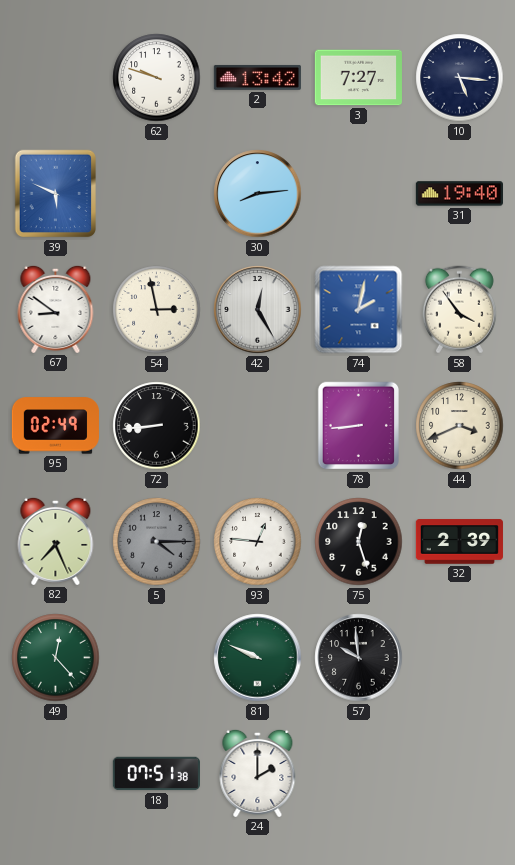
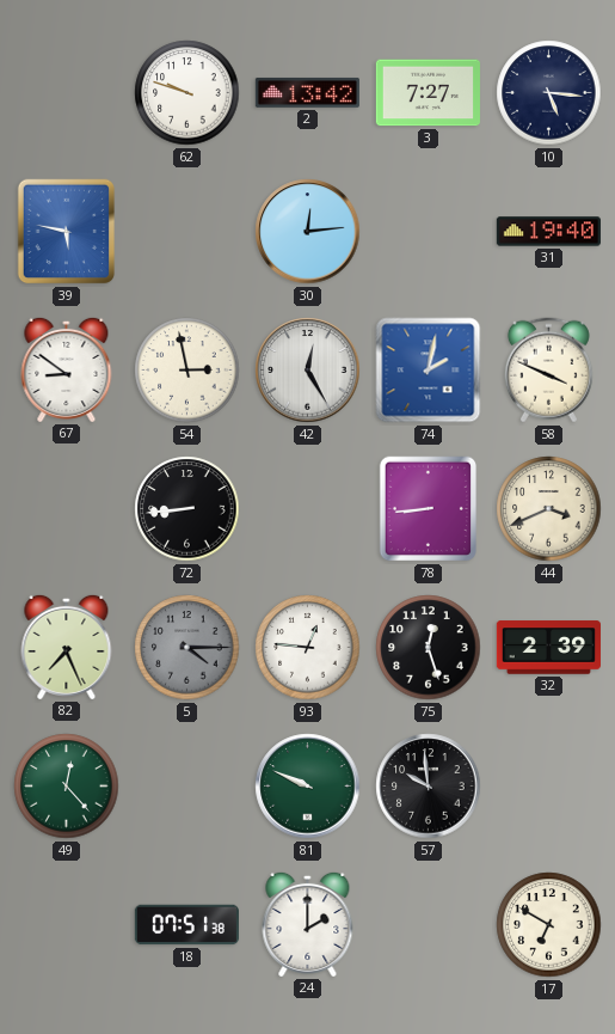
39: 5:49 -> 5:47
30: 8:14 -> 12:14
58: 3:54 -> 3:49
95: 02:49 -> none
17: none -> 6:50
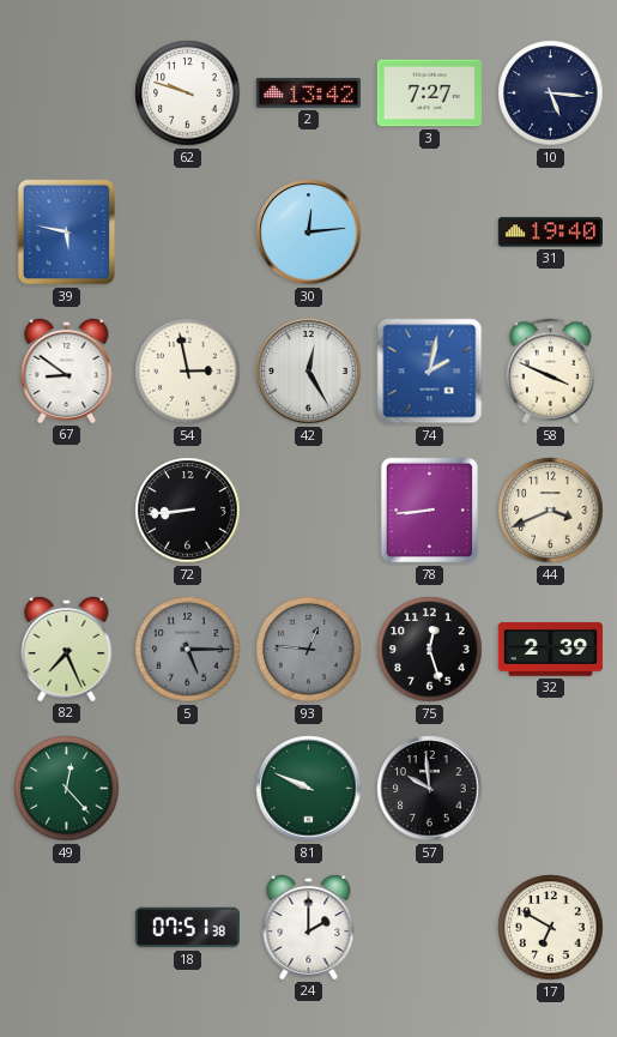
5: 4:15 -> 5:15
93 dial: white -> grey
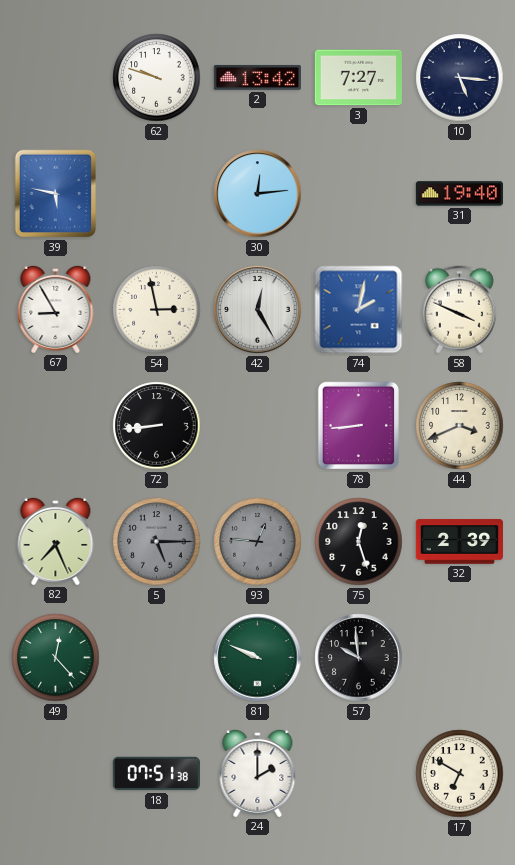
67: 8:51 -> 8:55
